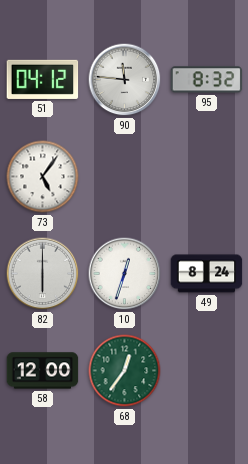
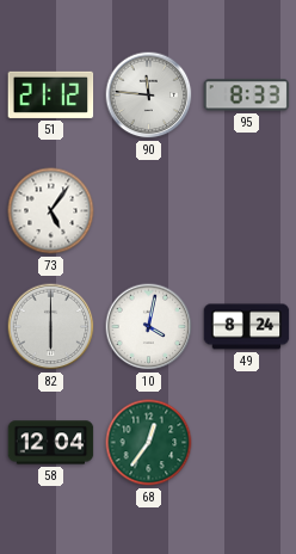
51: 04:12 -> 21:12
95: 8:32 -> 8:33
10: 12:33 -> 4:02
58: 12:00 -> 12:04
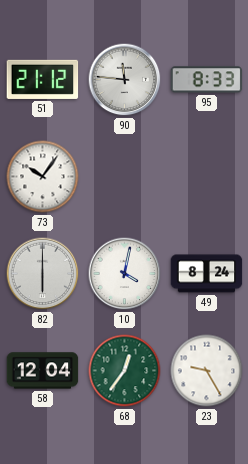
73: 5:06 -> 10:06
23: none -> 9:25
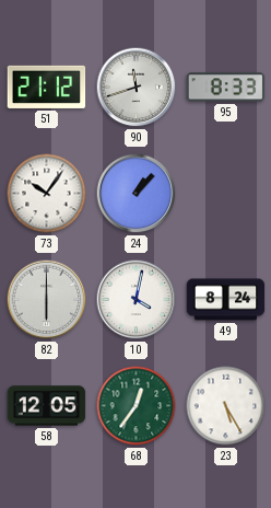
90: 11:46 -> 11:42
24: none -> 1:07
58: 12:04 -> 12:05
23: 9:25 -> 5:25
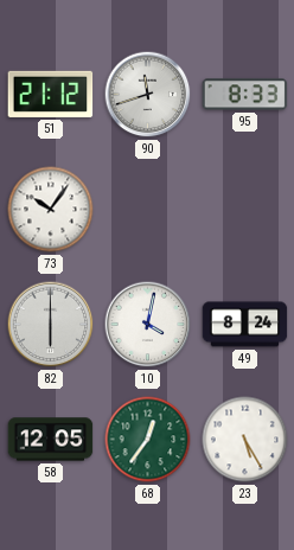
24: 1:07 -> none
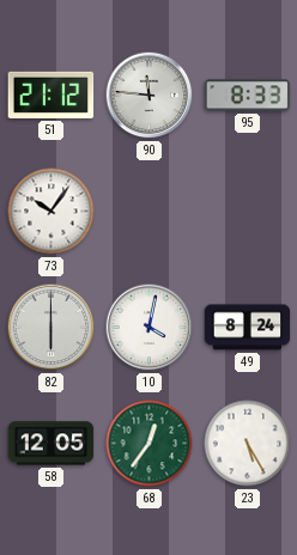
90: 11:42 -> 11:46
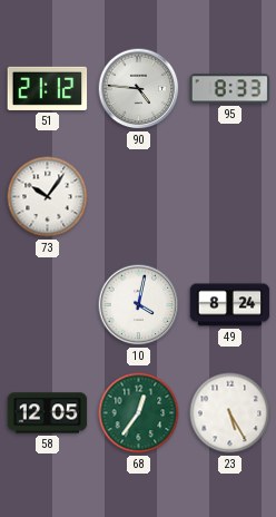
90: 11:46 -> 4:46
82: 6:00 -> none
